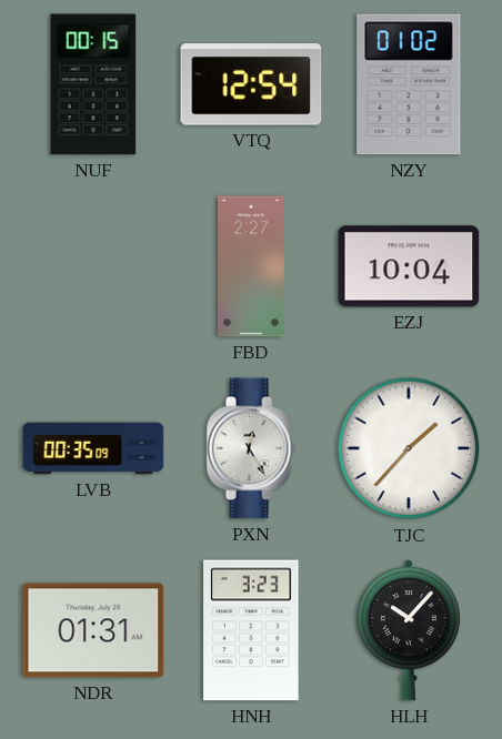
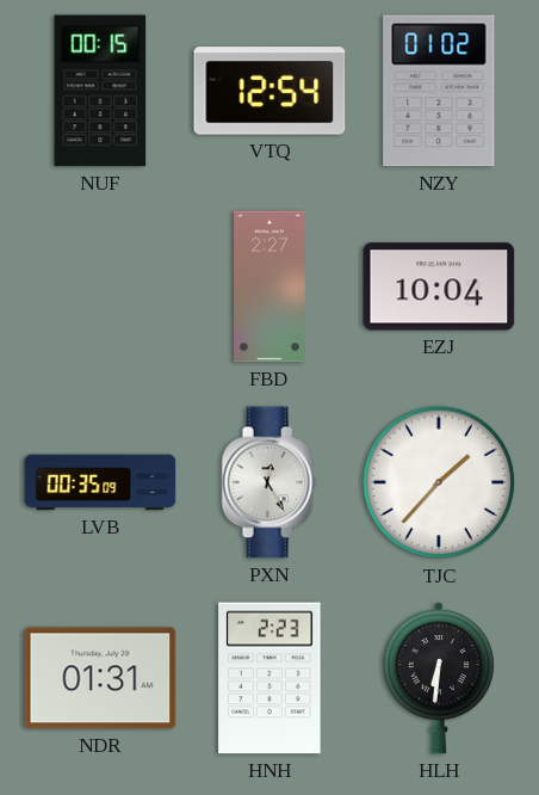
HNH: 3:23 -> 2:23
HLH: 10:07 -> 6:31
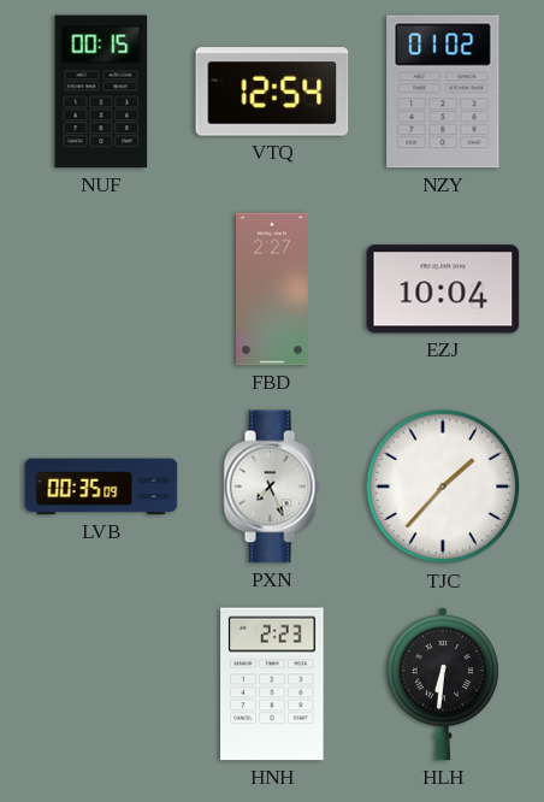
PXN: 12:25 -> 7:26
NDR: 01:31 -> none
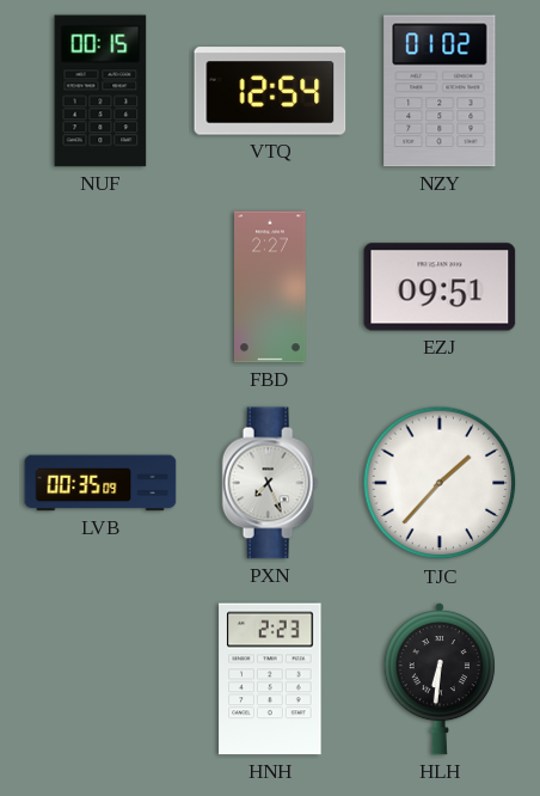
EZJ: 10:04 -> 09:51
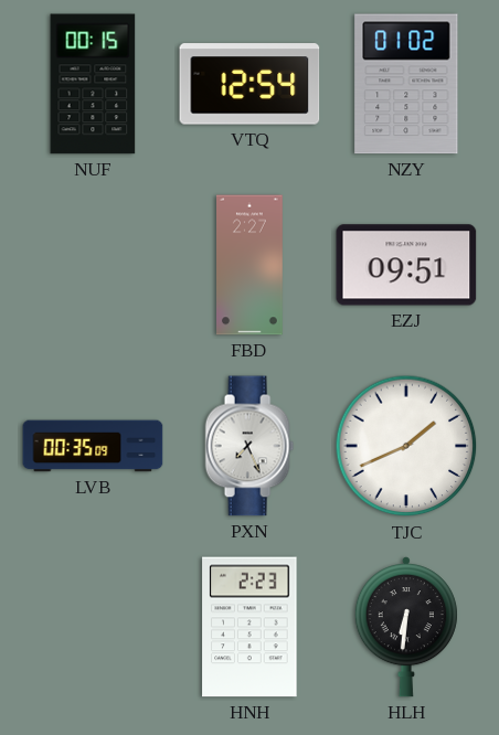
TJC: 1:37 -> 1:41
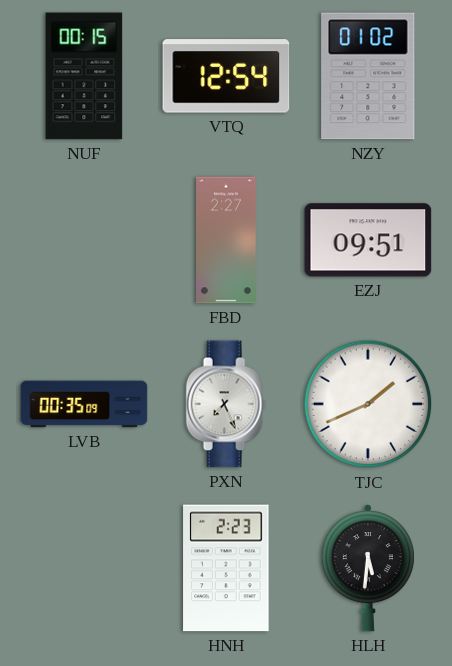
HLH: 6:31 -> 5:31
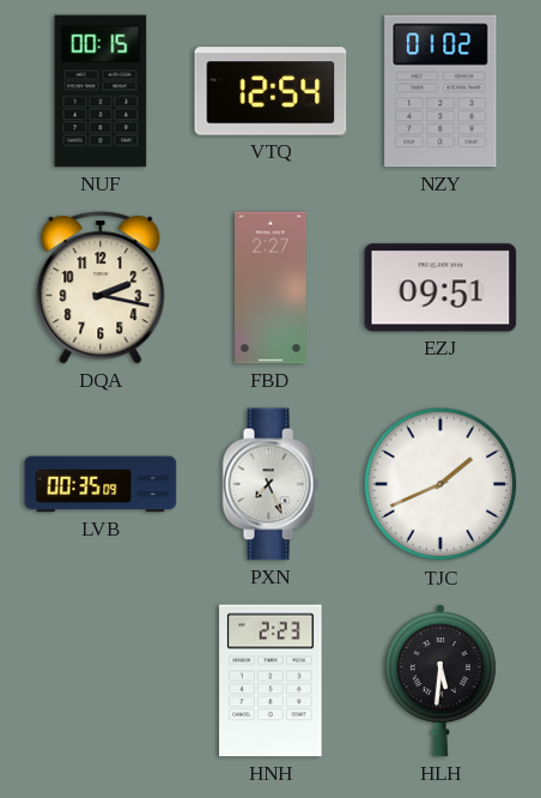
DQA: none -> 2:17
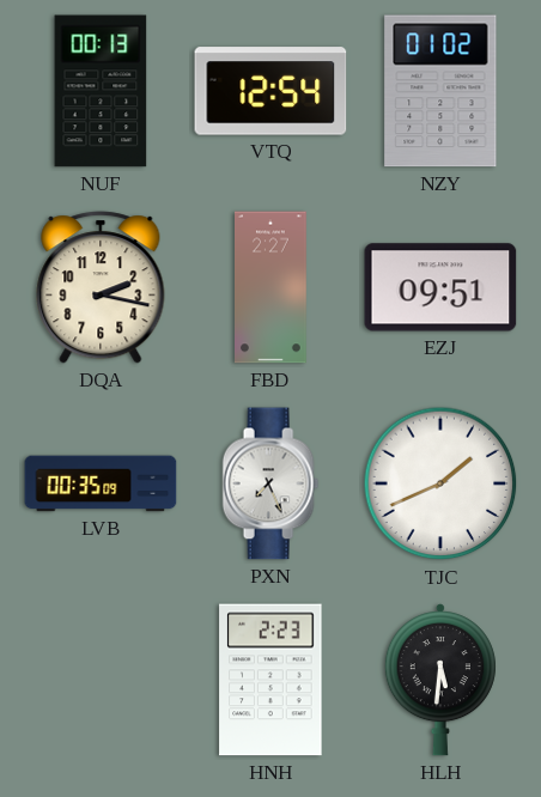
NUF: 00:15 -> 00:13
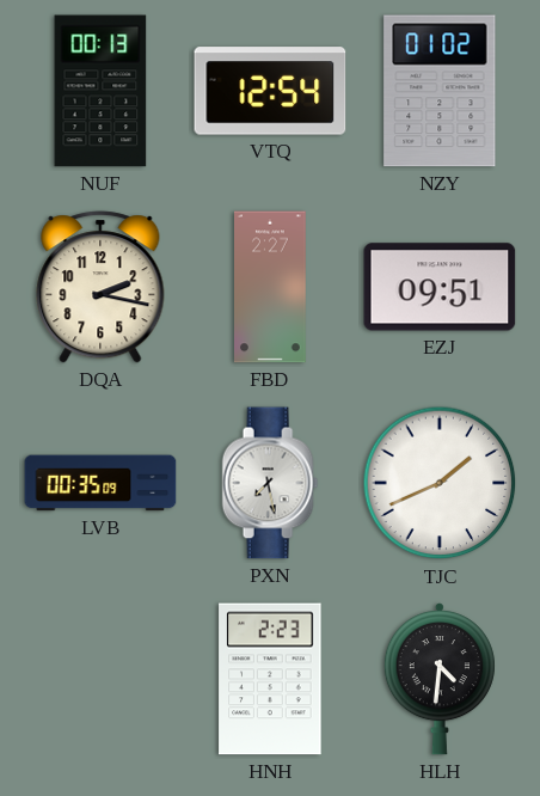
PXN: 7:26 -> 7:28
HLH: 5:31 -> 4:31
